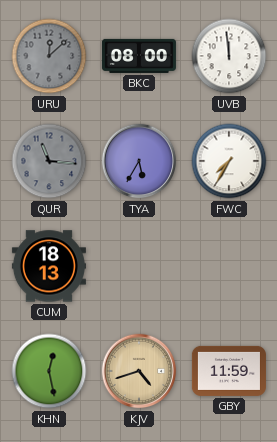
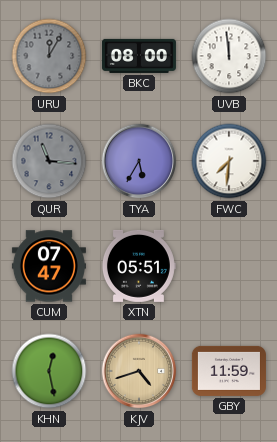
URU: 12:08 -> 12:05
FWC: 7:35 -> 7:31
CUM: 18:13 -> 07:47
XTN: none -> 05:51
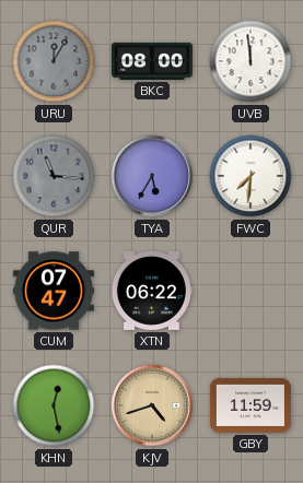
XTN: 05:51 -> 06:22
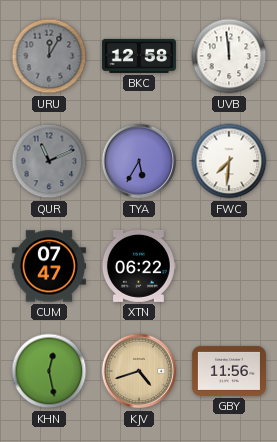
BKC: 08:00 -> 12:58
QUR: 11:16 -> 11:11
GBY: 11:59 -> 11:56
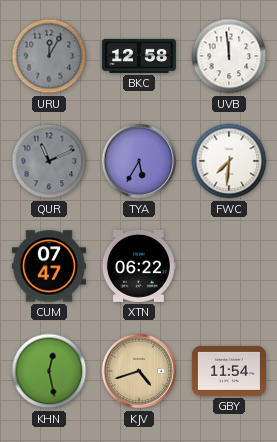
GBY: 11:56 -> 11:54
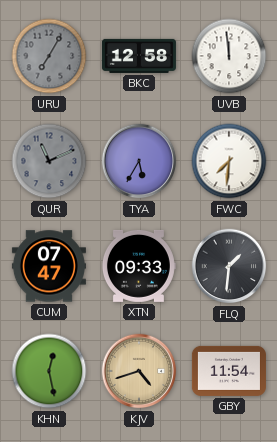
URU: 12:05 -> 7:05
XTN: 06:22 -> 09:33
FLQ: none -> 1:31
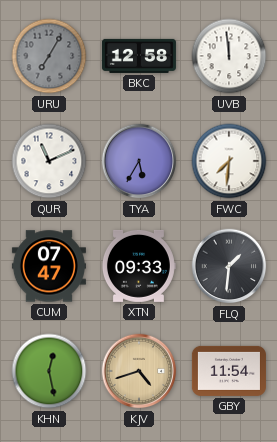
QUR dial: grey -> white
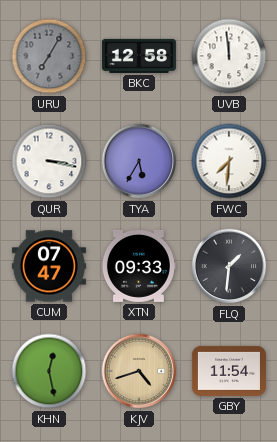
QUR: 11:11 -> 3:17
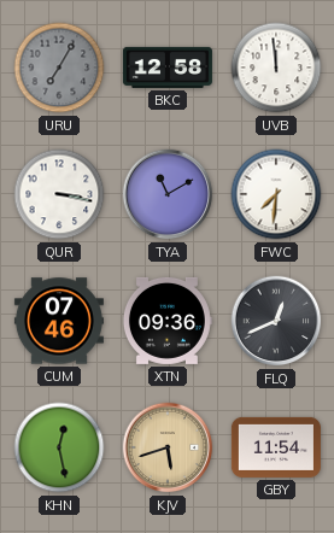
TYA: 5:35 -> 11:10
CUM: 07:47 -> 07:46
XTN: 09:33 -> 09:36
FLQ: 1:31 -> 12:41
KJV: 4:42 -> 5:42
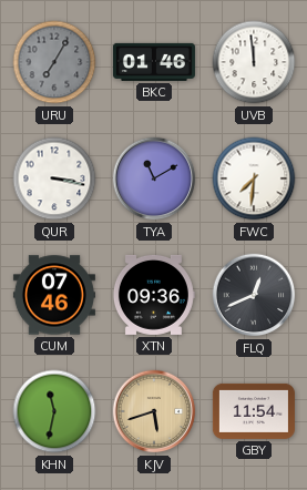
BKC: 12:58 -> 01:46
KHN: 12:28 -> 11:32
